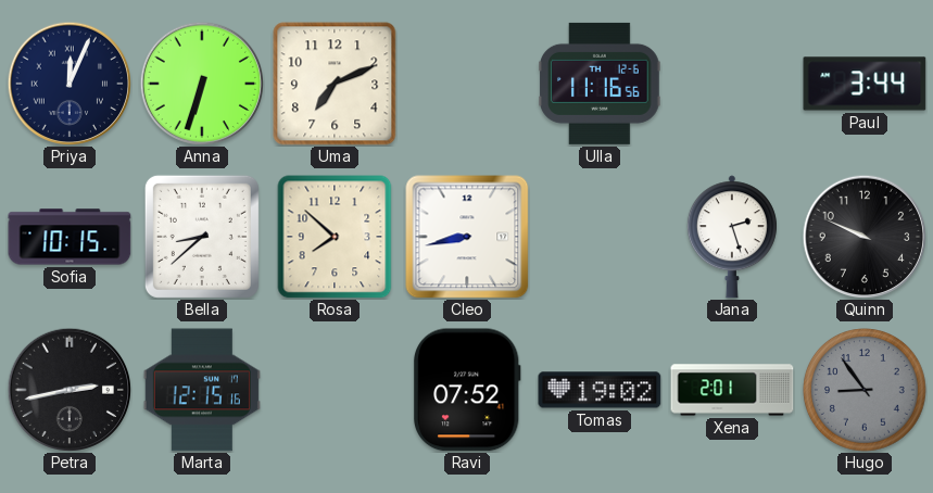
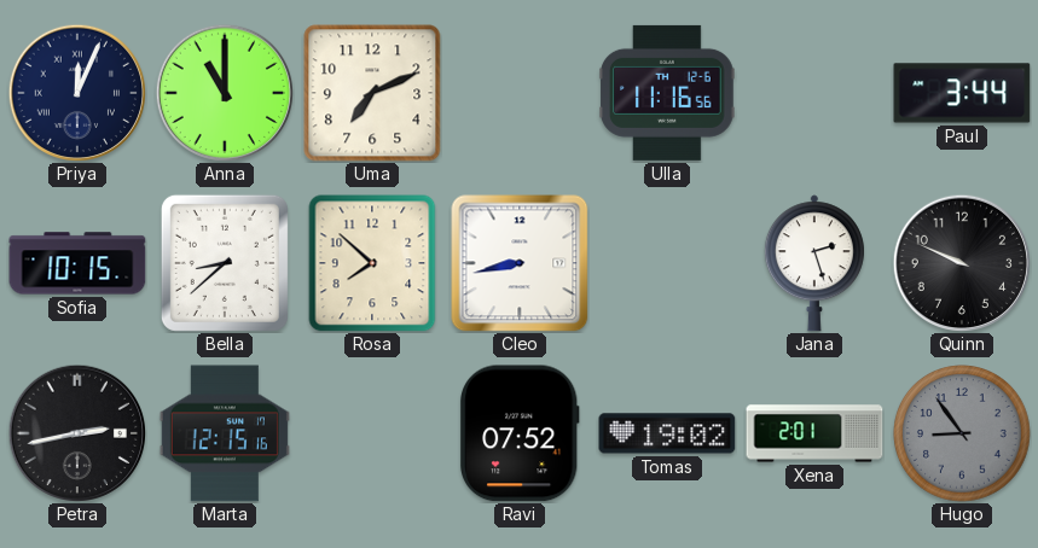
Anna: 6:33 -> 11:00
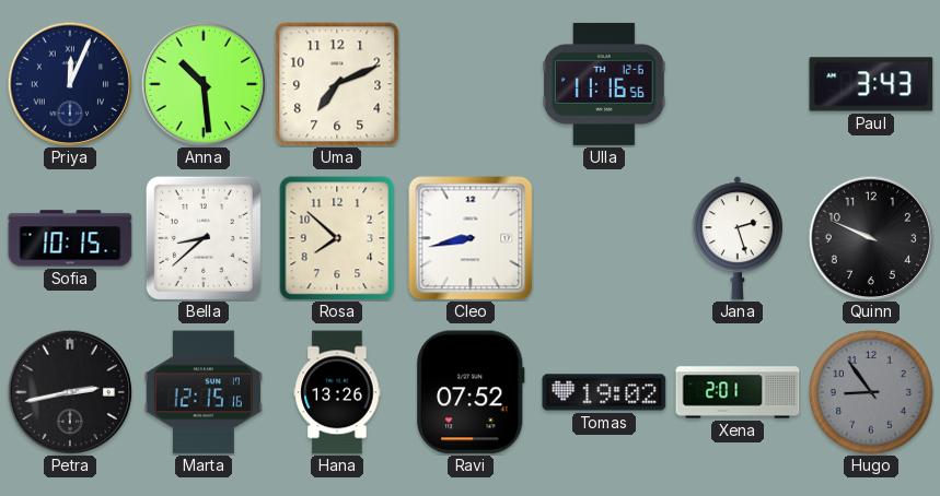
Anna: 11:00 -> 10:29
Paul: 3:44 -> 3:43
Hana: none -> 13:26
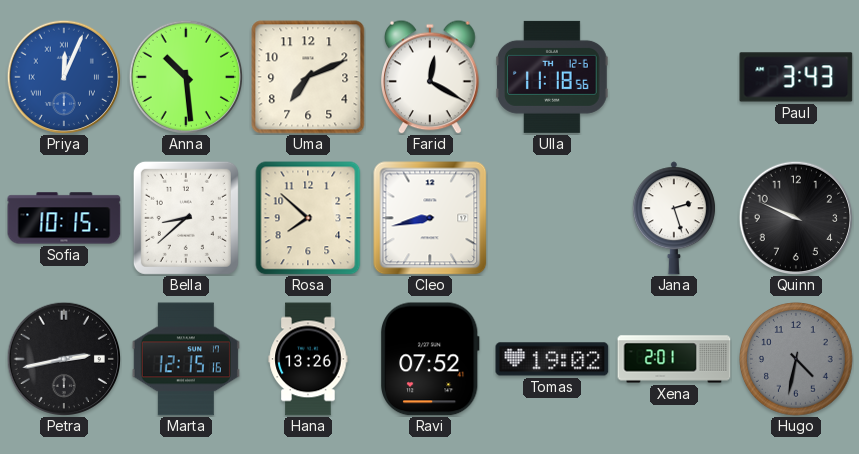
Priya dial: navy -> blue
Farid: none -> 12:20
Ulla: 11:16 -> 11:18
Hugo: 8:54 -> 4:32
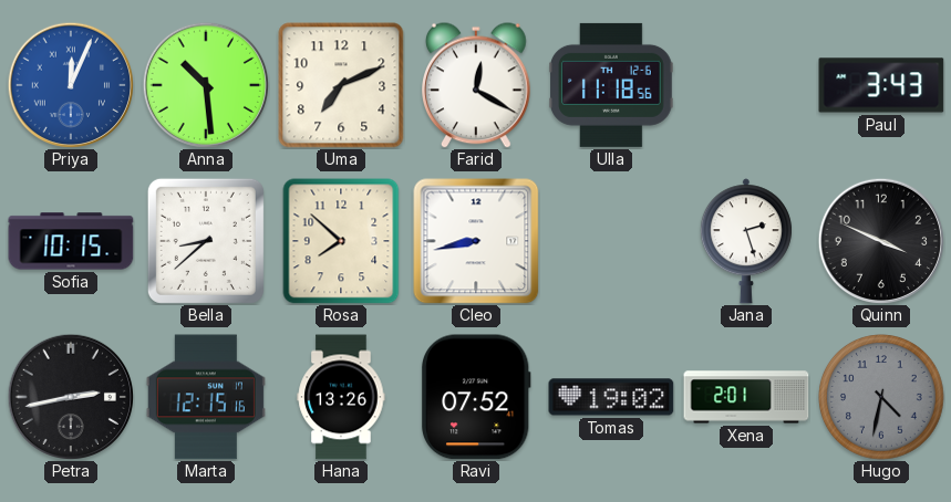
Quinn: 9:49 -> 3:49
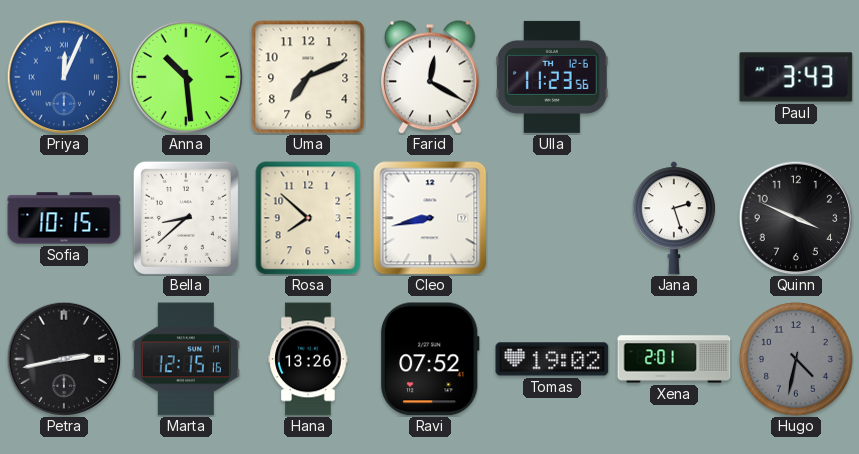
Ulla: 11:18 -> 11:23
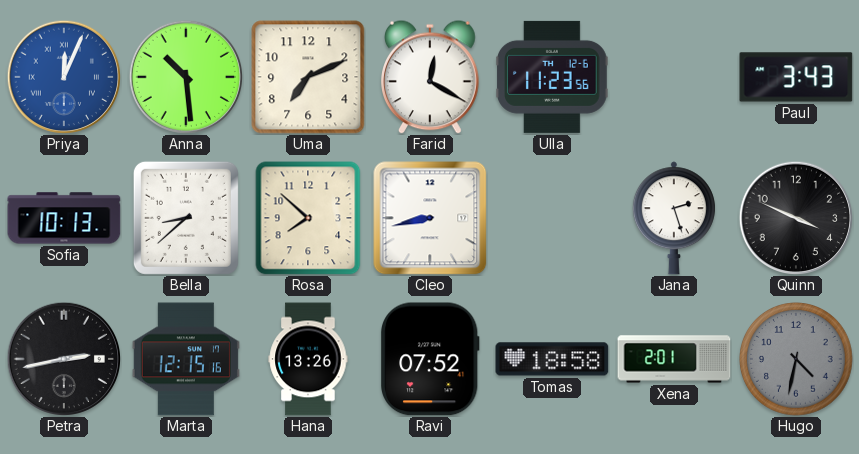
Sofia: 10:15 -> 10:13
Tomas: 19:02 -> 18:58
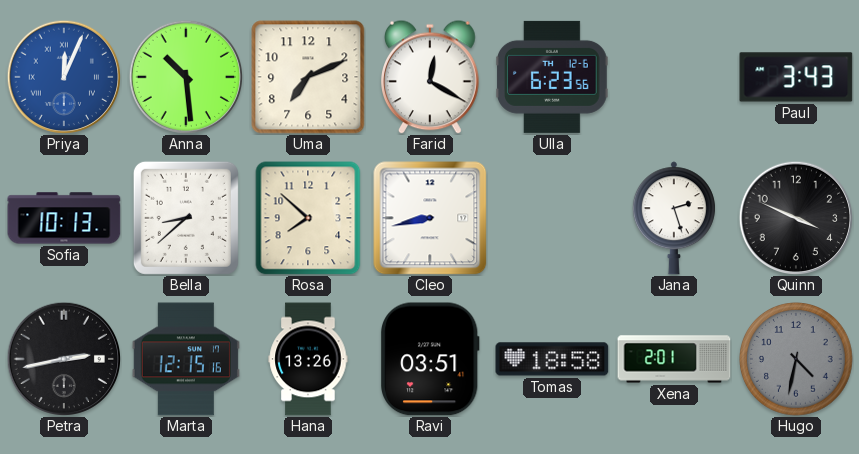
Ulla: 11:23 -> 6:23
Ravi: 07:52 -> 03:51
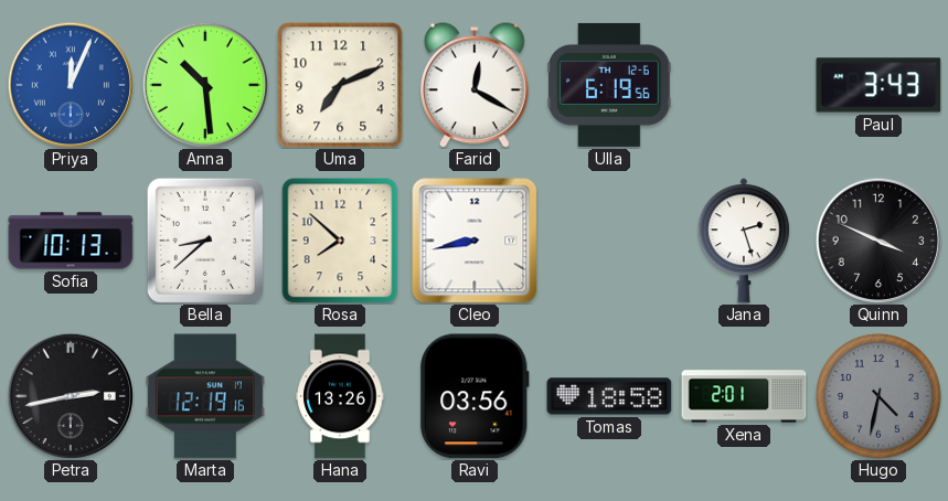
Ulla: 6:23 -> 6:19
Marta: 12:15 -> 12:19
Ravi: 03:51 -> 03:56
